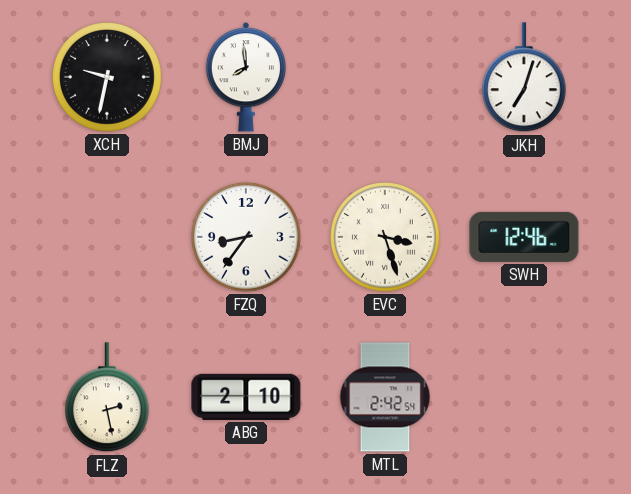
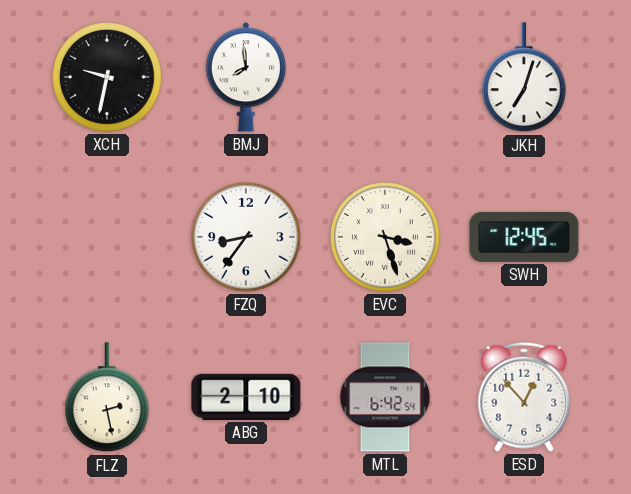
SWH: 12:46 -> 12:45
MTL: 2:42 -> 6:42
ESD: none -> 12:53
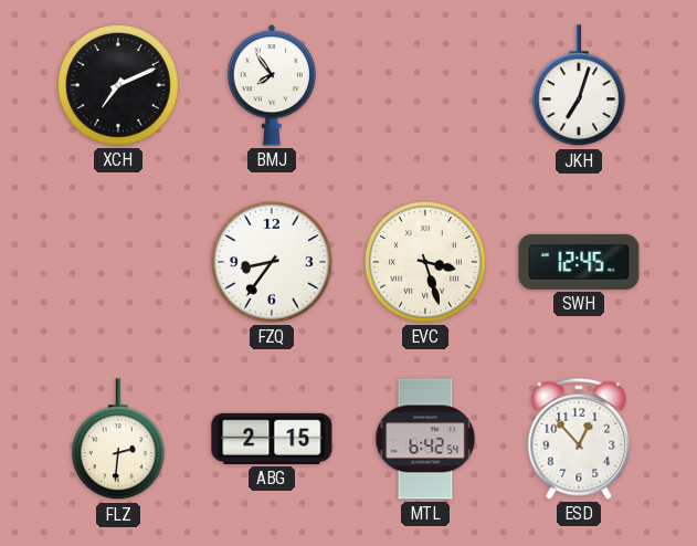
XCH: 9:32 -> 7:11
BMJ: 7:59 -> 7:54
FLZ: 2:28 -> 2:31
ABG: 2:10 -> 2:15
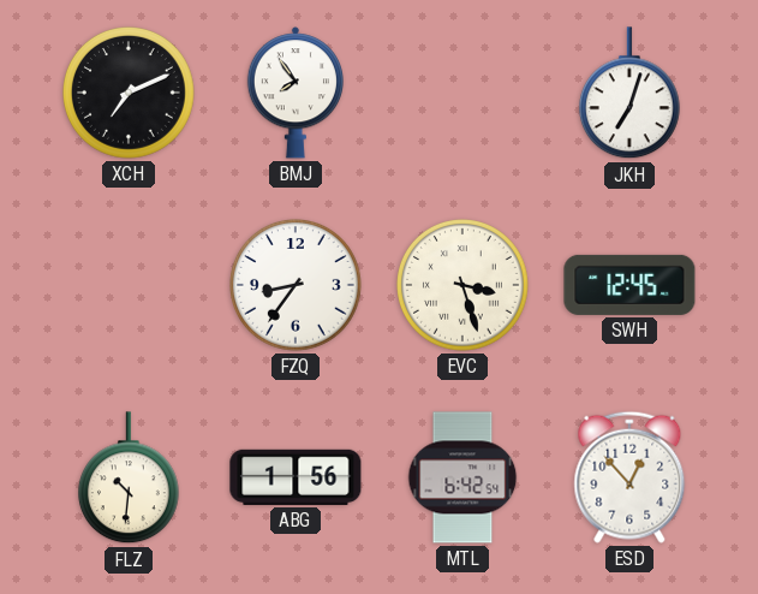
FLZ: 2:31 -> 10:31
ABG: 2:15 -> 1:56
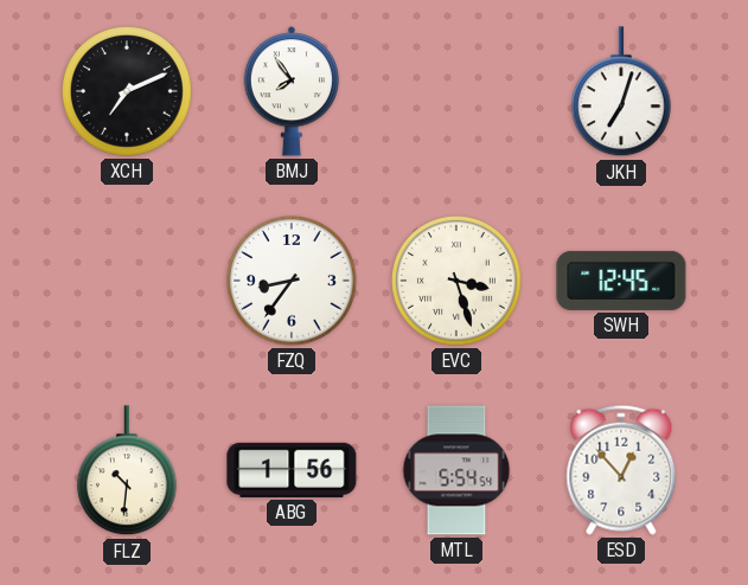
MTL: 6:42 -> 5:54
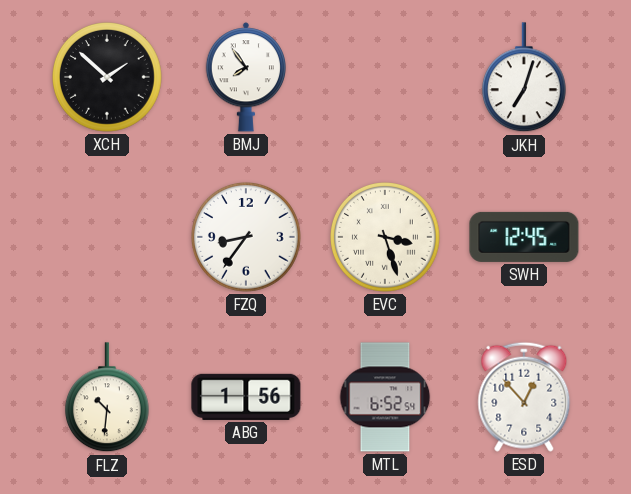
XCH: 7:11 -> 1:52
MTL: 5:54 -> 6:52
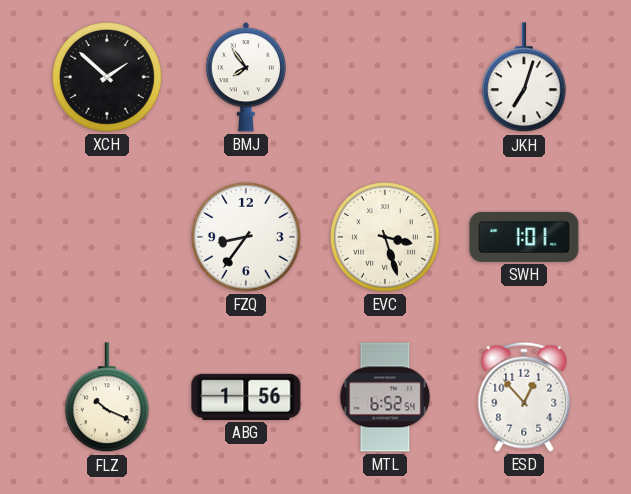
SWH: 12:45 -> 1:01
FLZ: 10:31 -> 10:19
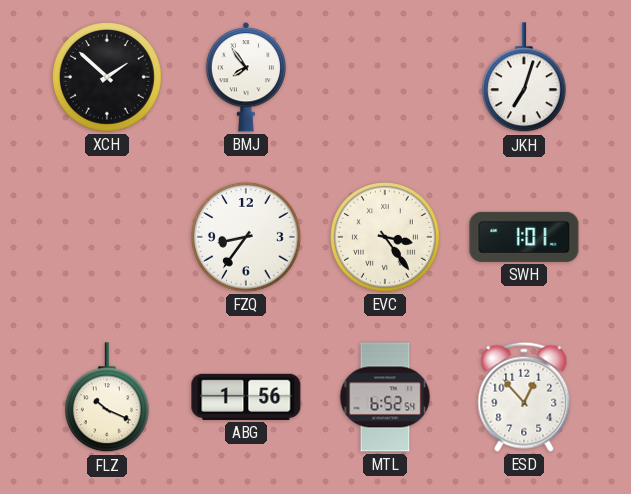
EVC: 3:27 -> 3:24
